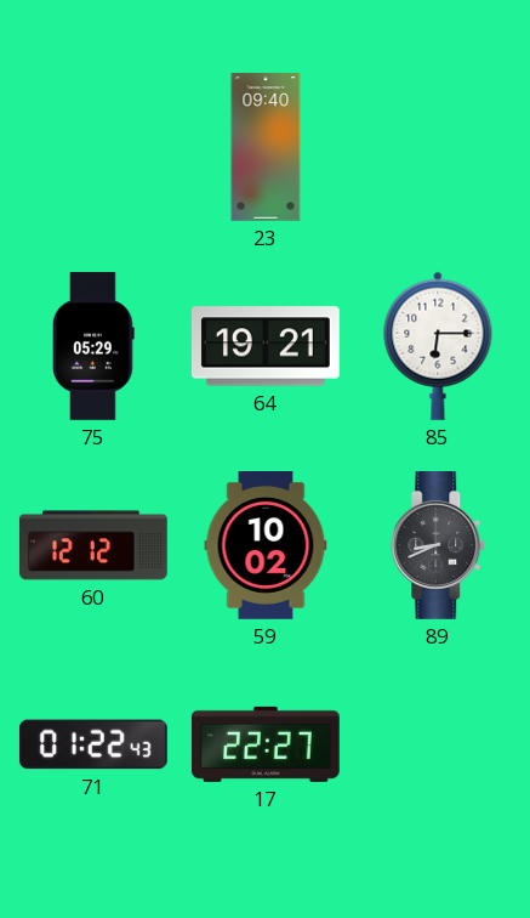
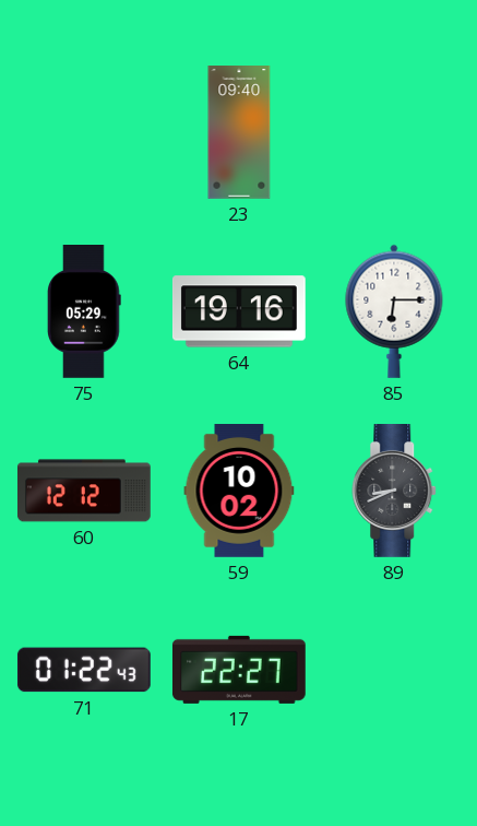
64: 19:21 -> 19:16
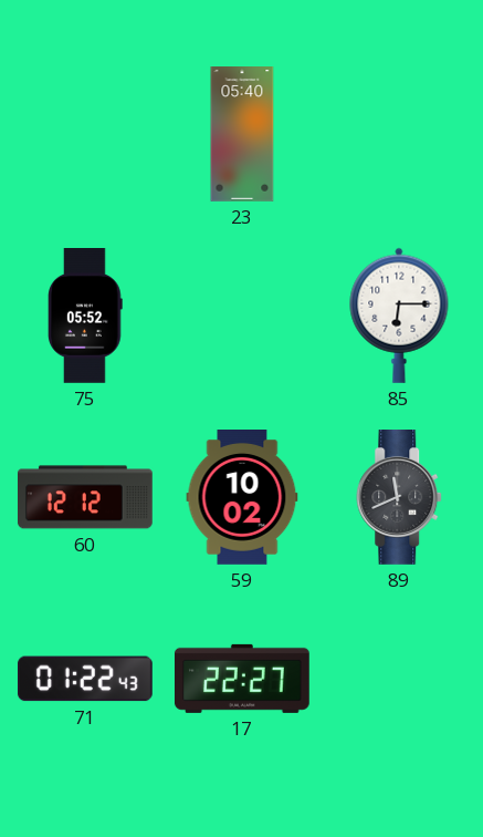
23: 09:40 -> 05:40
75: 05:29 -> 05:52
64: 19:16 -> none
89: 8:41 -> 11:41
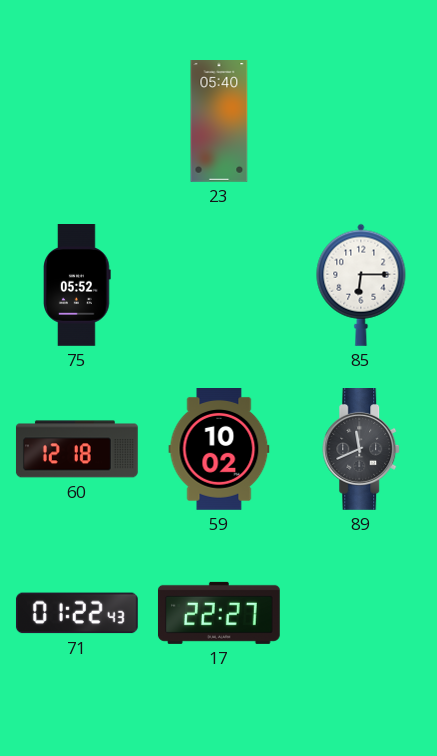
60: 12:12 -> 12:18
